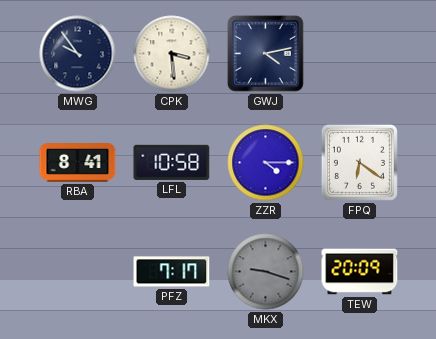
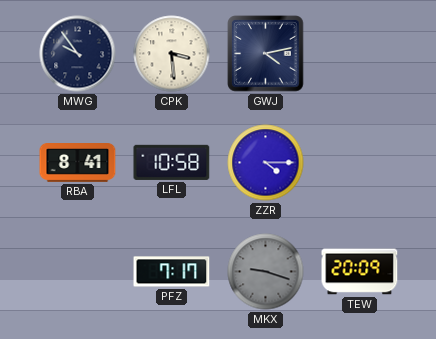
FPQ: 6:21 -> none
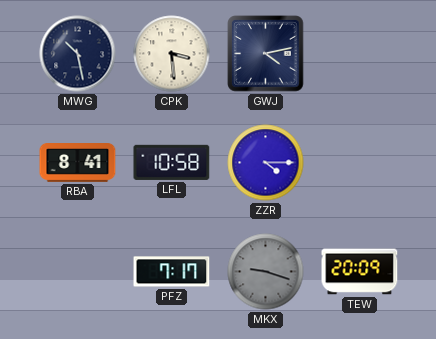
MWG: 9:54 -> 10:28
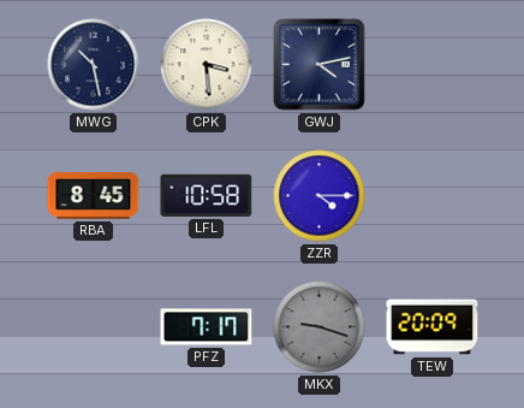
RBA: 8:41 -> 8:45
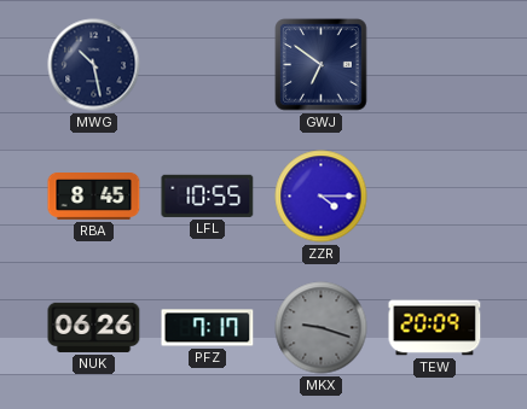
CPK: 3:29 -> none
GWJ: 4:13 -> 6:51
LFL: 10:58 -> 10:55
NUK: none -> 06:26
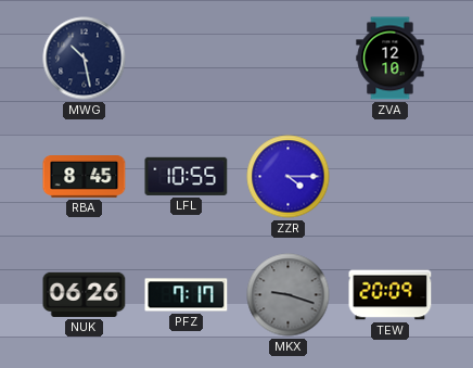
GWJ: 6:51 -> none
ZVA: none -> 12:10
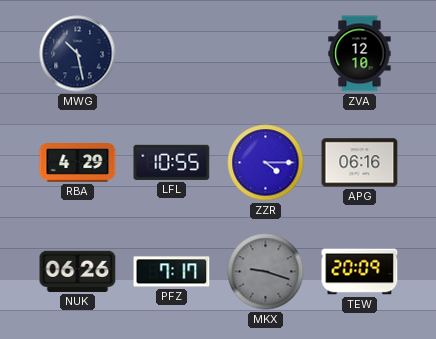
RBA: 8:45 -> 4:29
APG: none -> 06:16
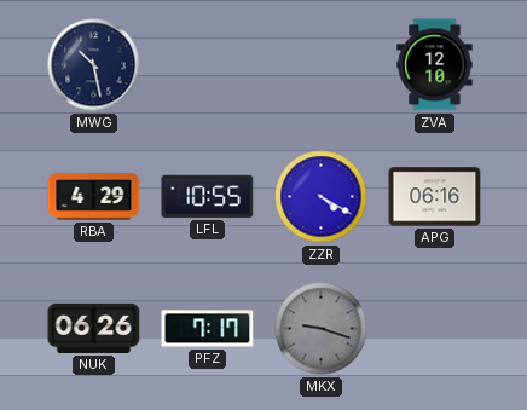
ZZR: 4:15 -> 4:20
TEW: 20:09 -> none
